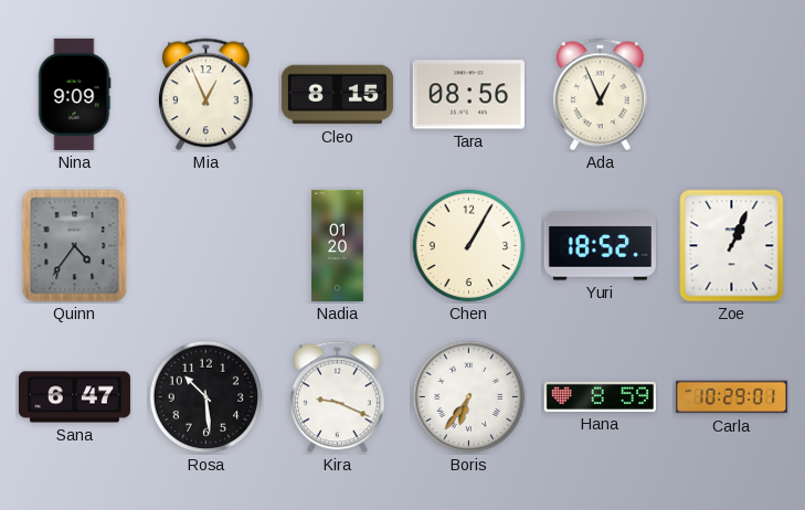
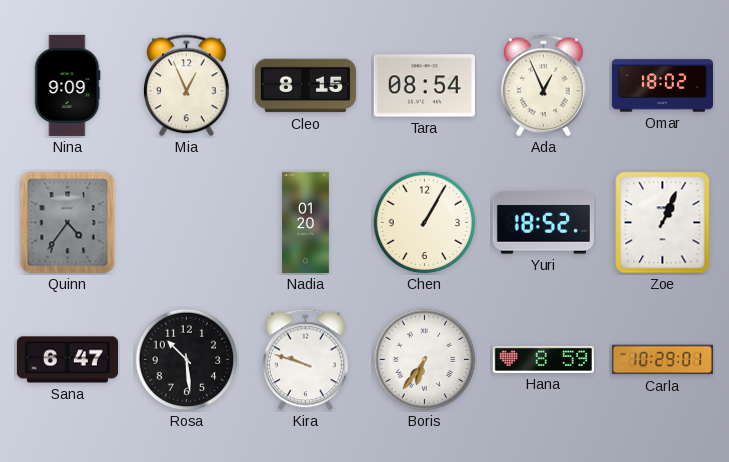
Tara: 08:56 -> 08:54
Omar: none -> 18:02
Kira: 9:19 -> 9:48
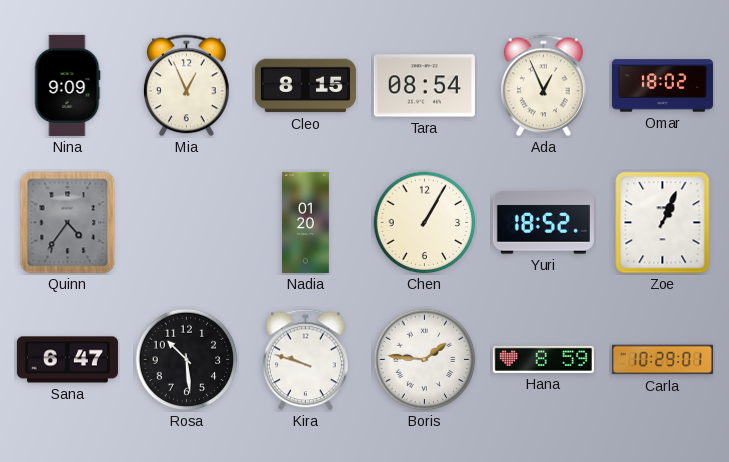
Boris: 6:36 -> 1:46
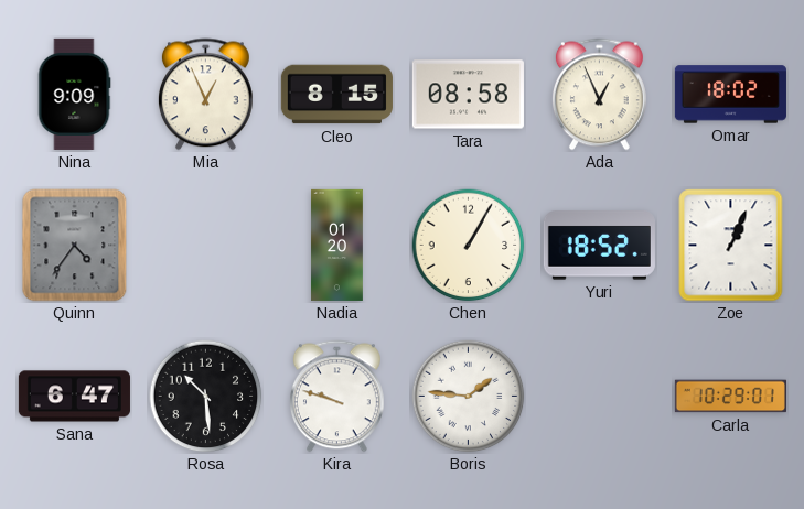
Tara: 08:54 -> 08:58
Hana: 8:59 -> none
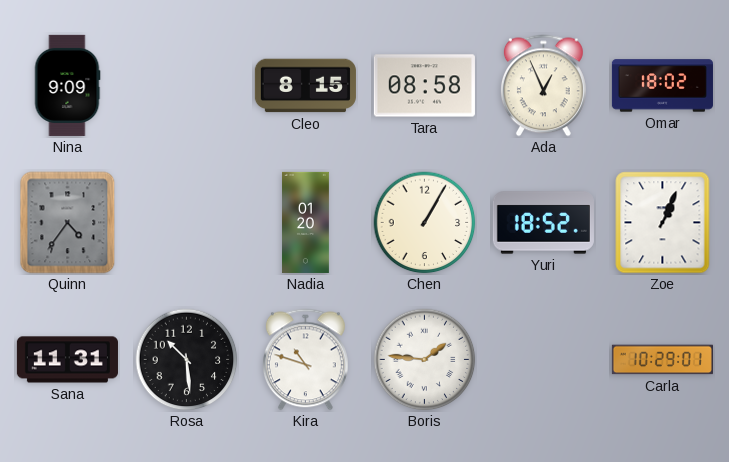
Mia: 12:56 -> none
Sana: 6:47 -> 11:31
Kira: 9:48 -> 10:48
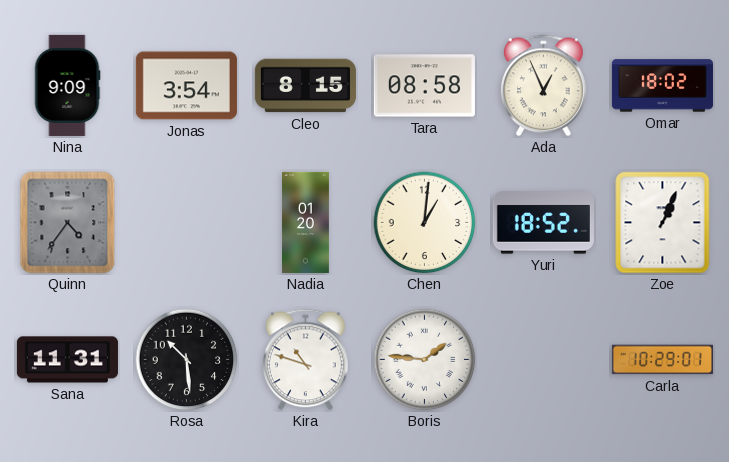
Jonas: none -> 3:54
Chen: 1:05 -> 1:01
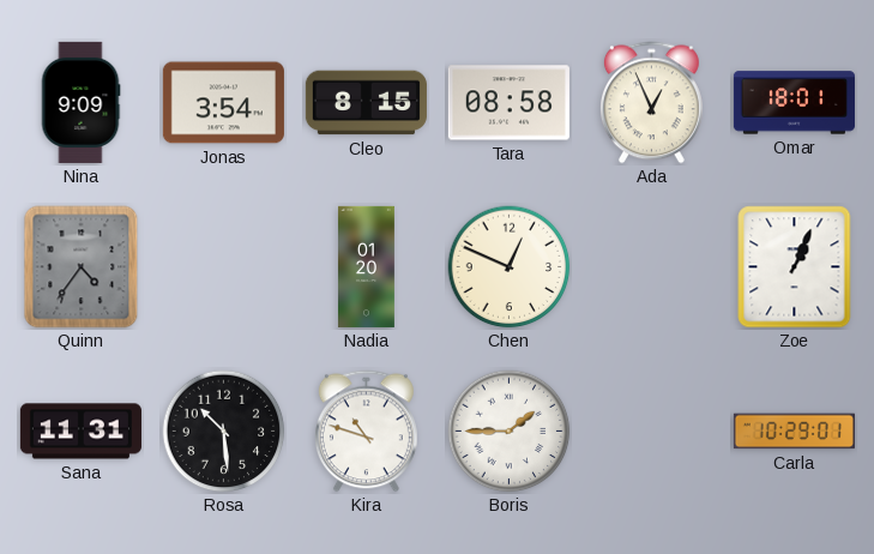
Omar: 18:02 -> 18:01
Chen: 1:01 -> 12:49
Yuri: 18:52 -> none
Boris: 1:46 -> 1:45
